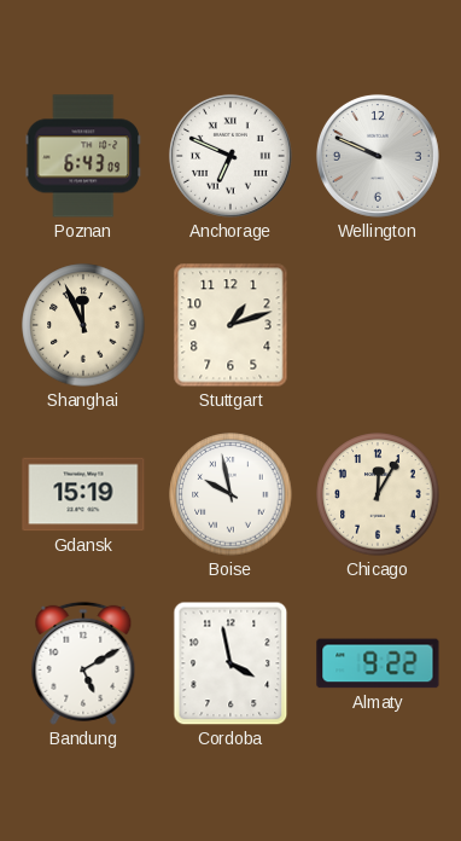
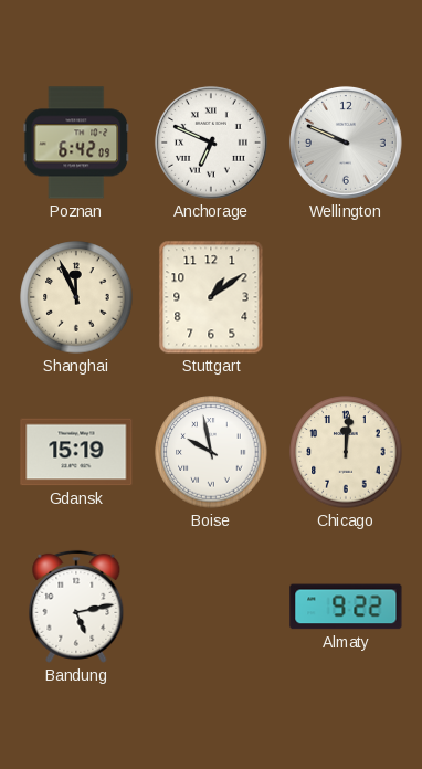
Poznan: 6:43 -> 6:42
Stuttgart: 1:12 -> 1:09
Chicago: 12:05 -> 12:01
Bandung: 5:10 -> 5:13
Cordoba: 3:58 -> none
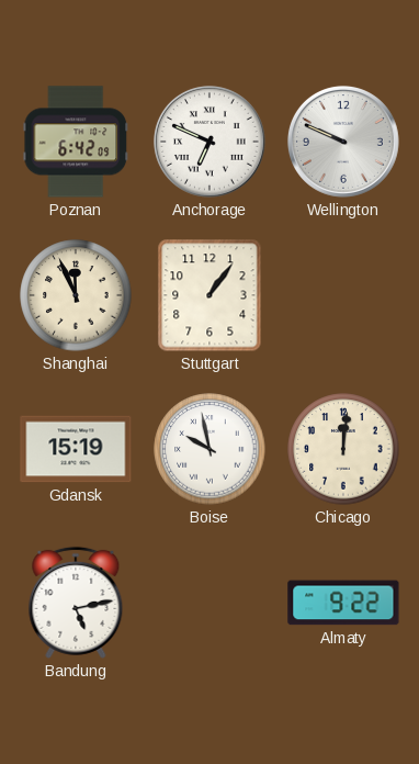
Stuttgart: 1:09 -> 1:06
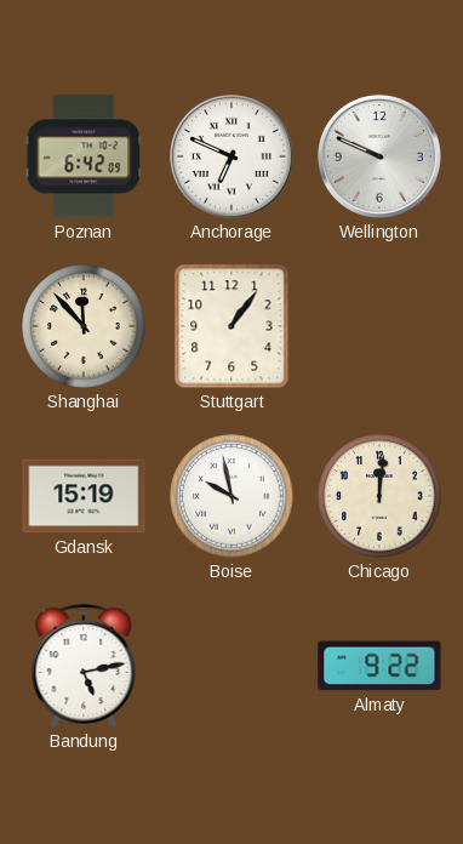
Shanghai: 11:56 -> 11:53
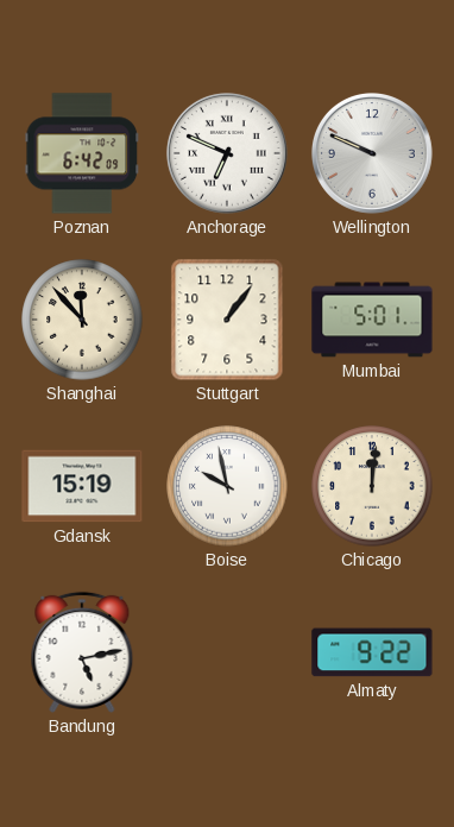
Mumbai: none -> 5:01
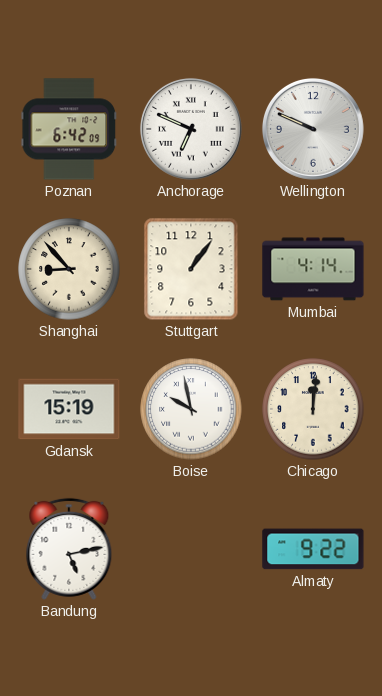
Shanghai: 11:53 -> 8:53
Mumbai: 5:01 -> 4:14
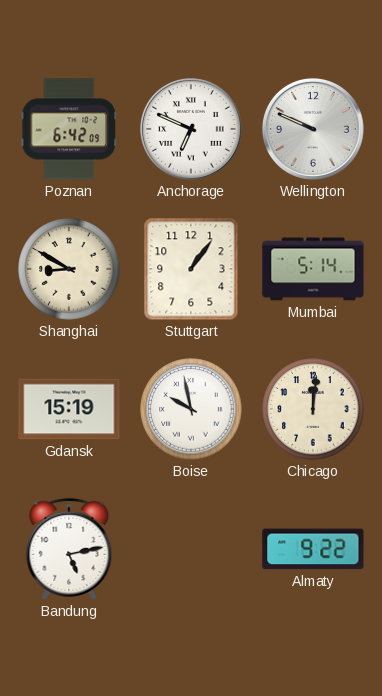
Shanghai: 8:53 -> 8:50
Mumbai: 4:14 -> 5:14
